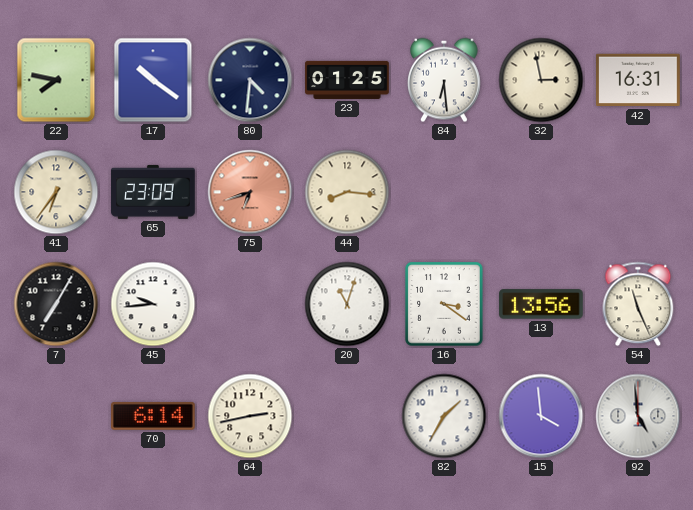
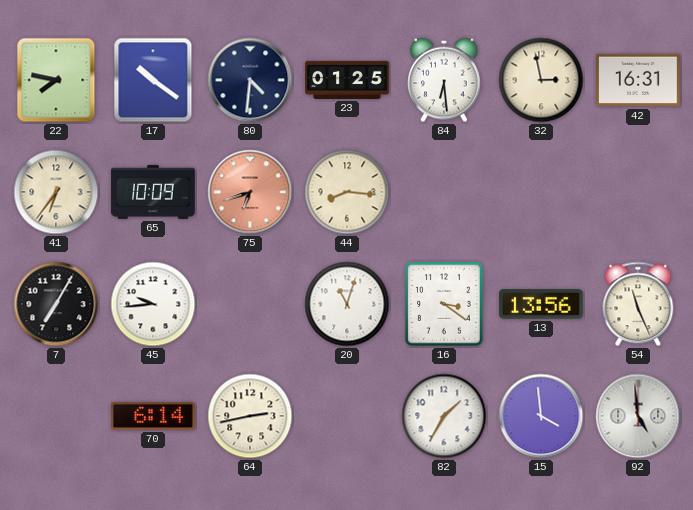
65: 23:09 -> 10:09
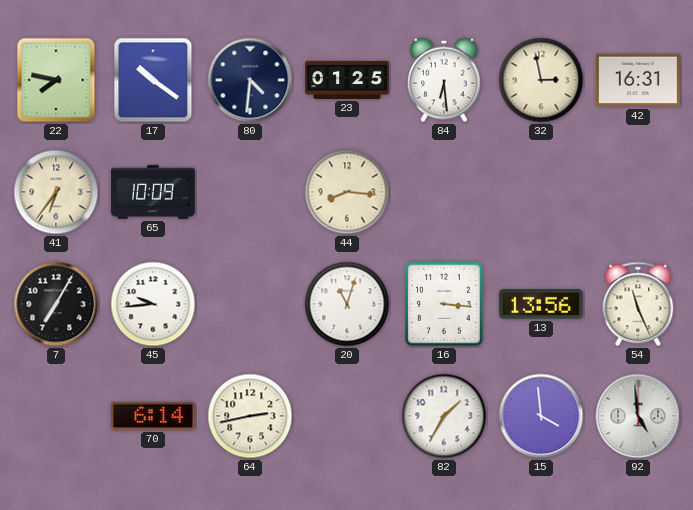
75: 6:42 -> none
16: 3:21 -> 3:16
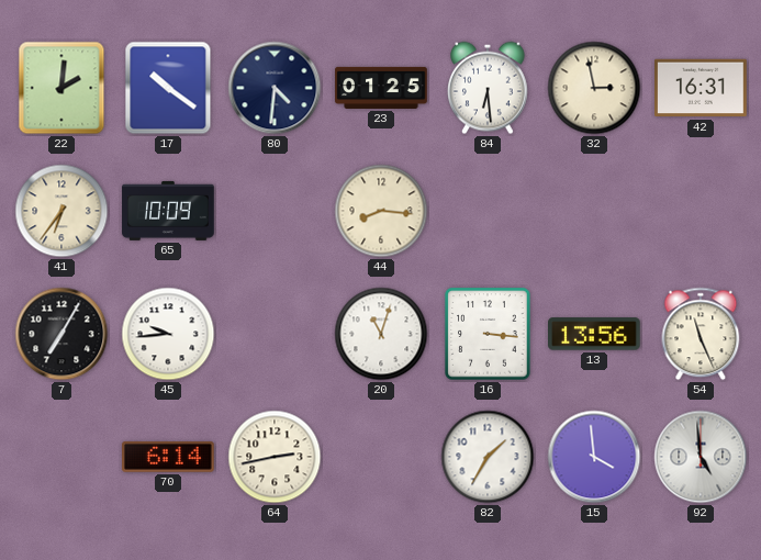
22: 7:47 -> 2:01
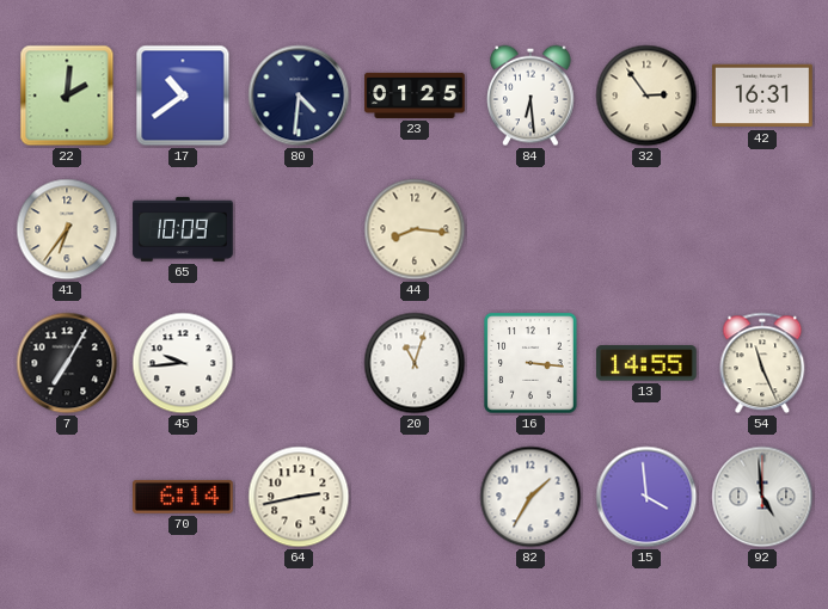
17: 10:21 -> 10:39
32: 2:58 -> 2:54
13: 13:56 -> 14:55
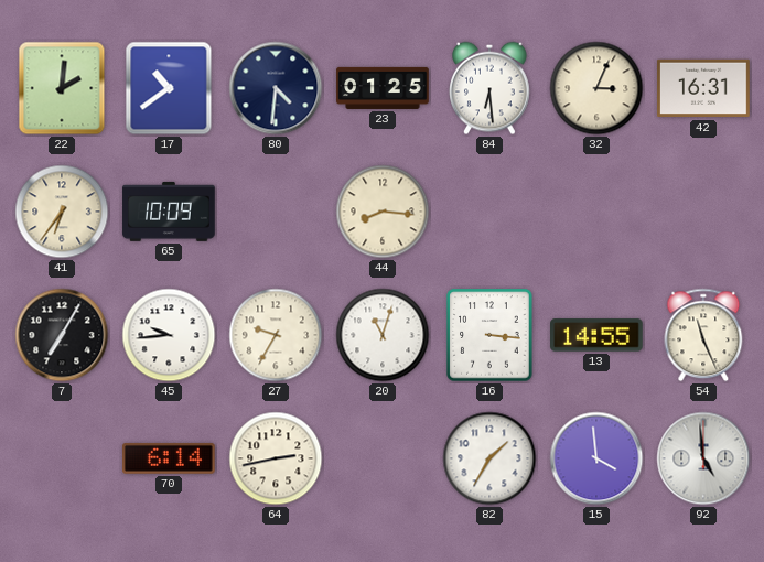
32: 2:54 -> 3:04
27: none -> 9:35
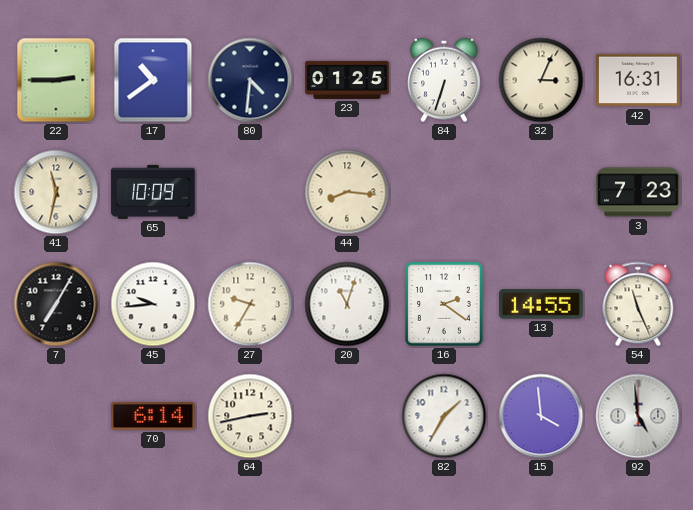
22: 2:01 -> 2:45
84: 6:29 -> 6:33
41: 6:36 -> 11:32
3: none -> 7:23
16: 3:16 -> 2:21
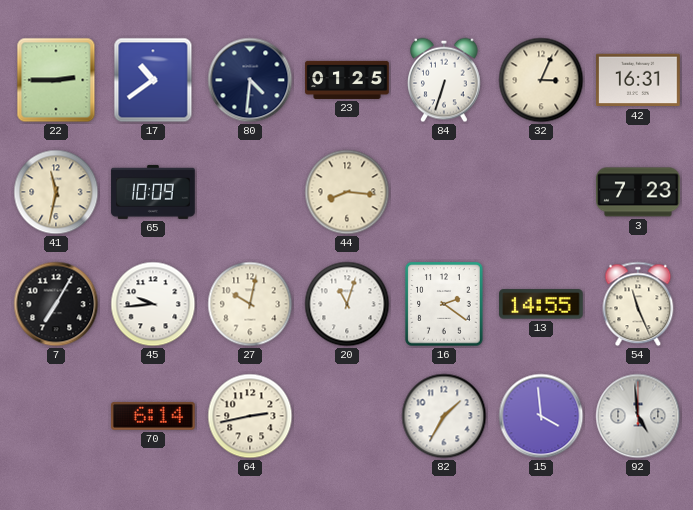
27: 9:35 -> 10:02
